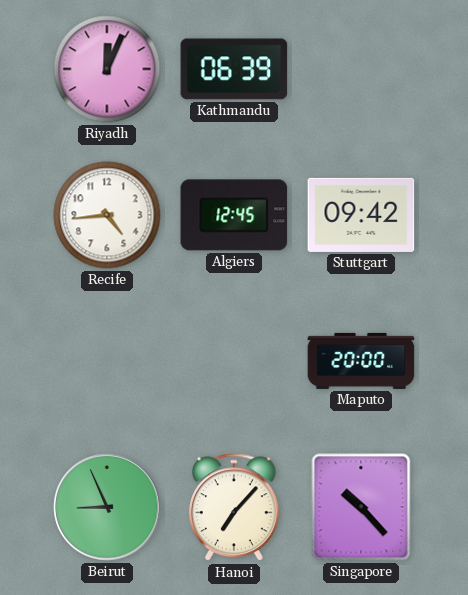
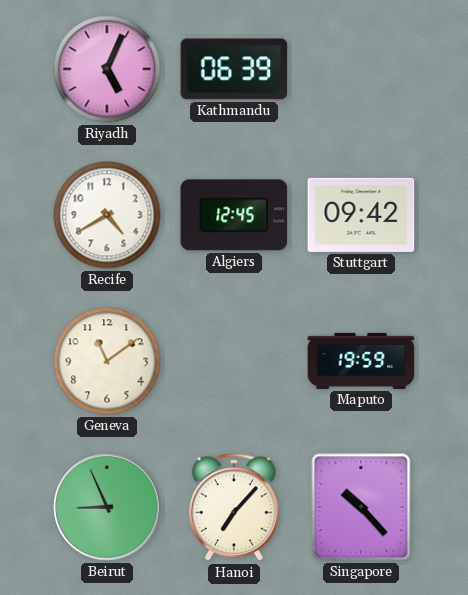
Riyadh: 12:04 -> 5:04
Recife: 4:44 -> 4:40
Geneva: none -> 11:09
Maputo: 20:00 -> 19:59
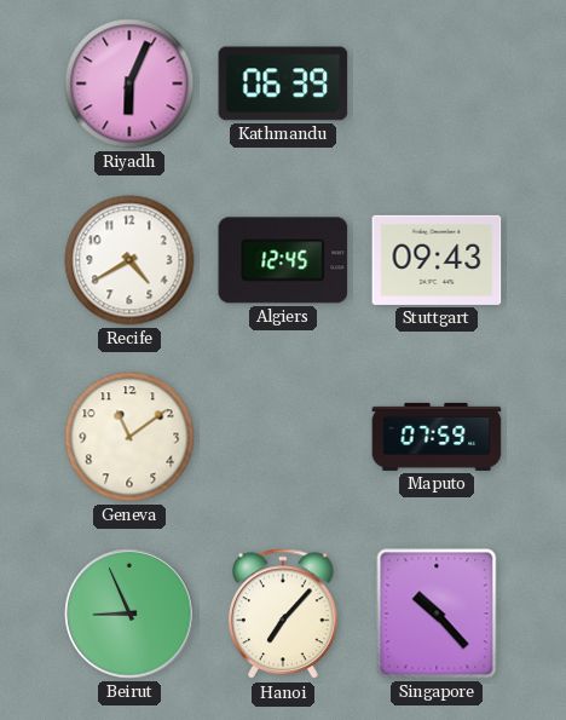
Riyadh: 5:04 -> 6:04
Stuttgart: 09:42 -> 09:43
Maputo: 19:59 -> 07:59
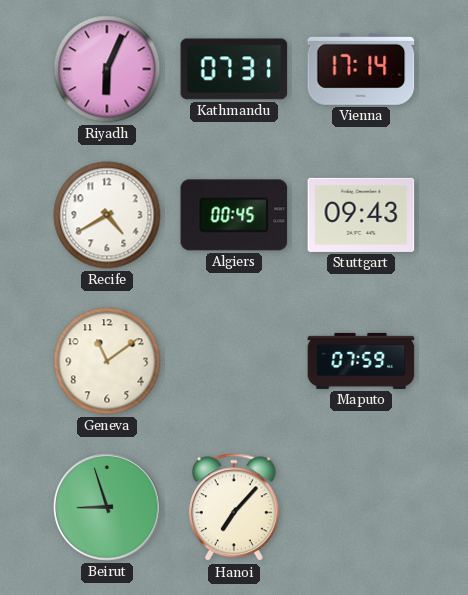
Kathmandu: 06:39 -> 07:31
Vienna: none -> 17:14
Algiers: 12:45 -> 00:45
Beirut: 8:56 -> 8:57
Singapore: 10:23 -> none
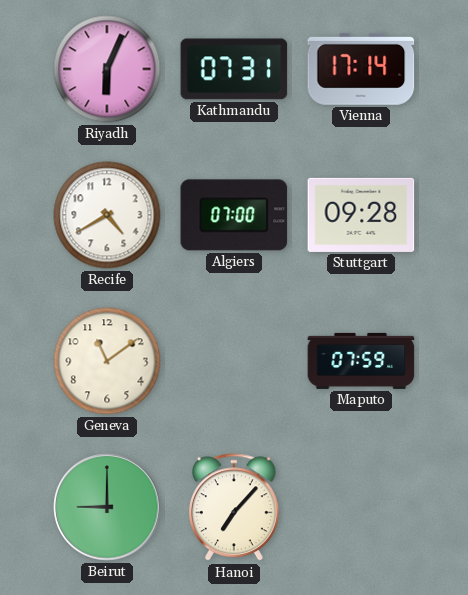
Algiers: 00:45 -> 07:00
Stuttgart: 09:43 -> 09:28
Beirut: 8:57 -> 9:00
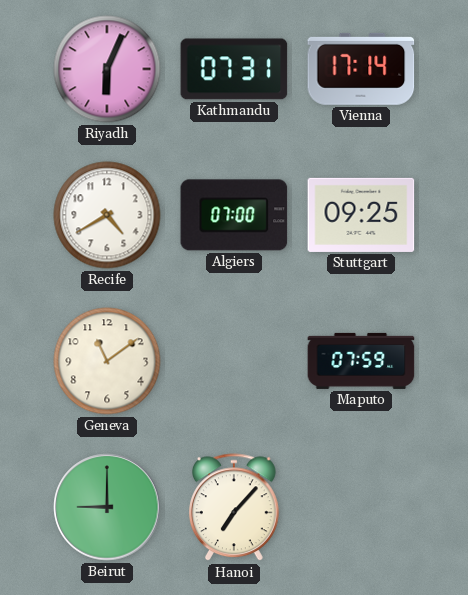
Stuttgart: 09:28 -> 09:25
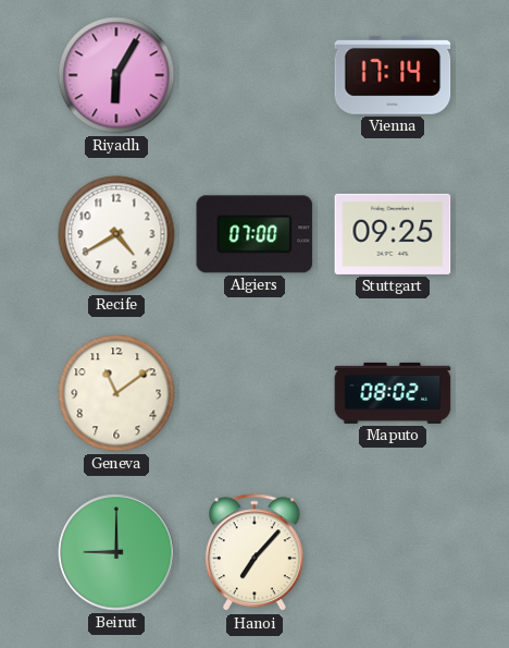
Riyadh: 6:04 -> 6:05
Kathmandu: 07:31 -> none
Maputo: 07:59 -> 08:02
